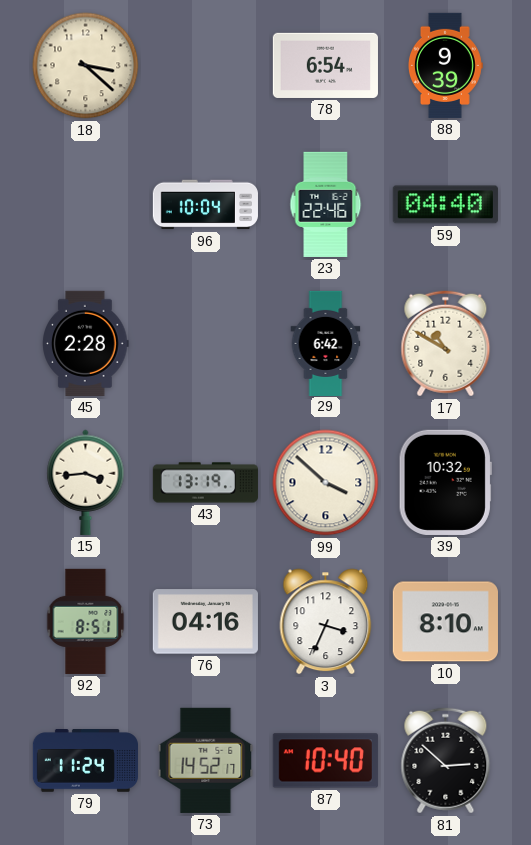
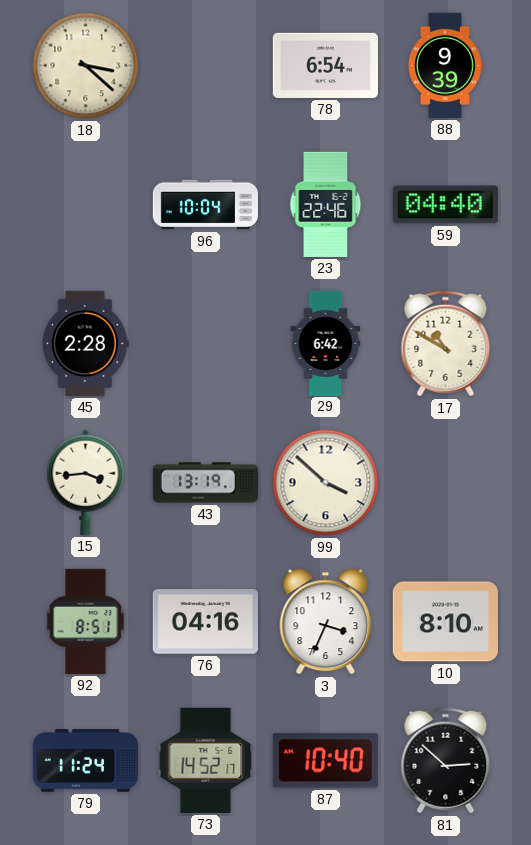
39: 10:32 -> none
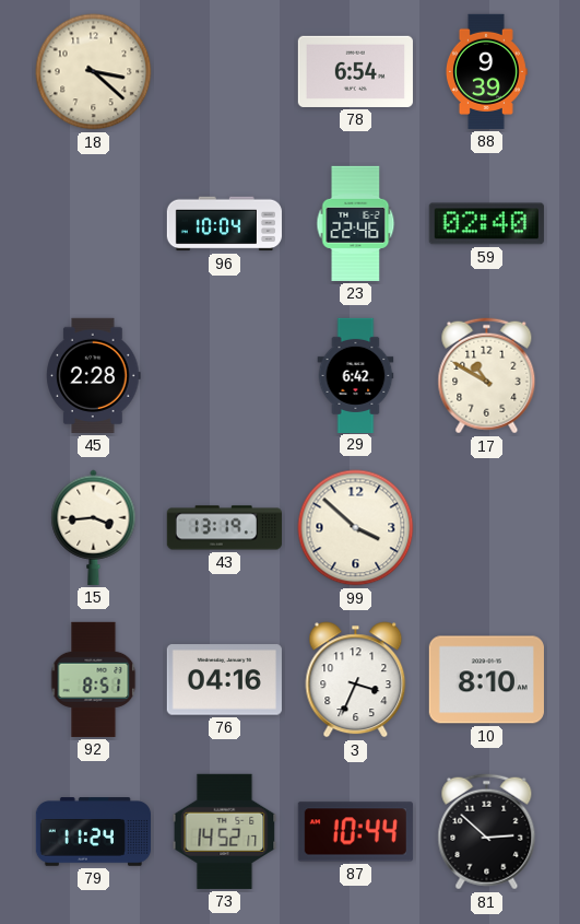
59: 04:40 -> 02:40
87: 10:40 -> 10:44
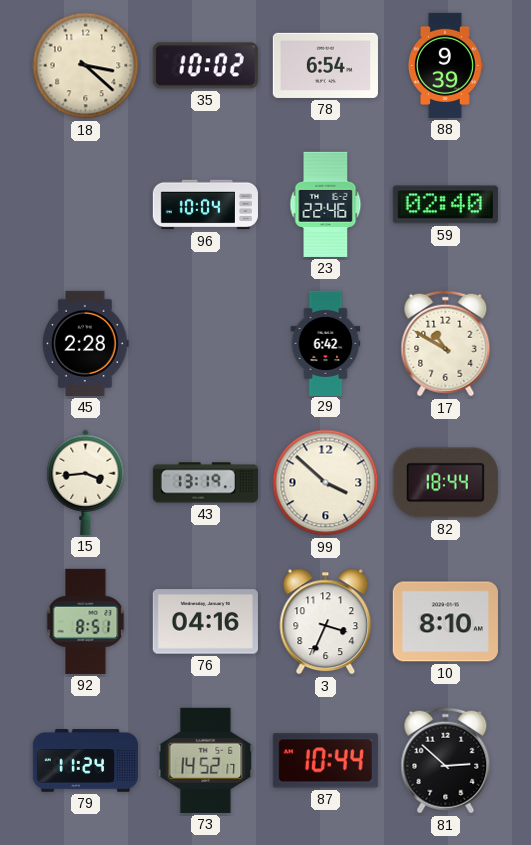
35: none -> 10:02
82: none -> 18:44
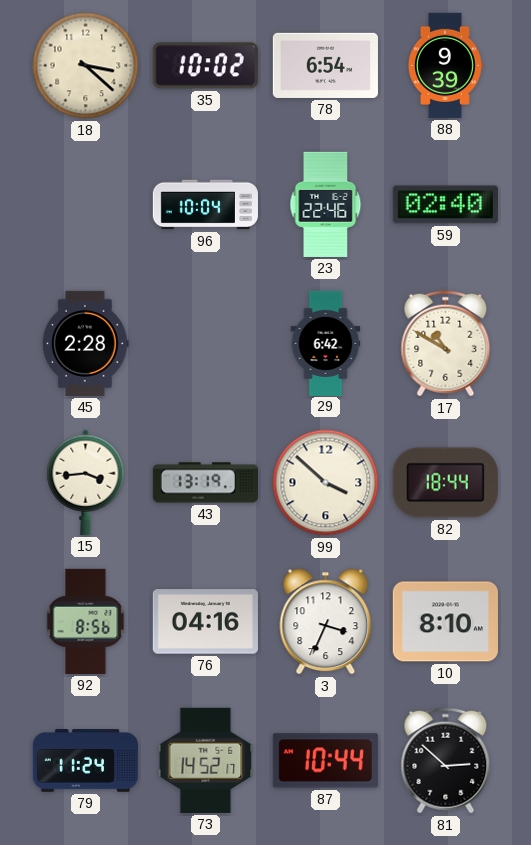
92: 8:51 -> 8:56
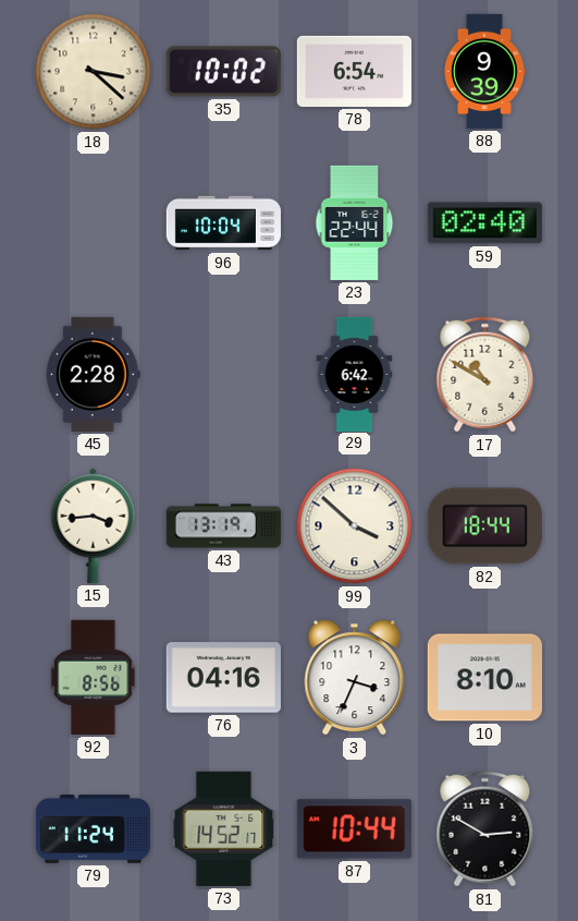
23: 22:46 -> 22:44
81: 2:52 -> 2:50
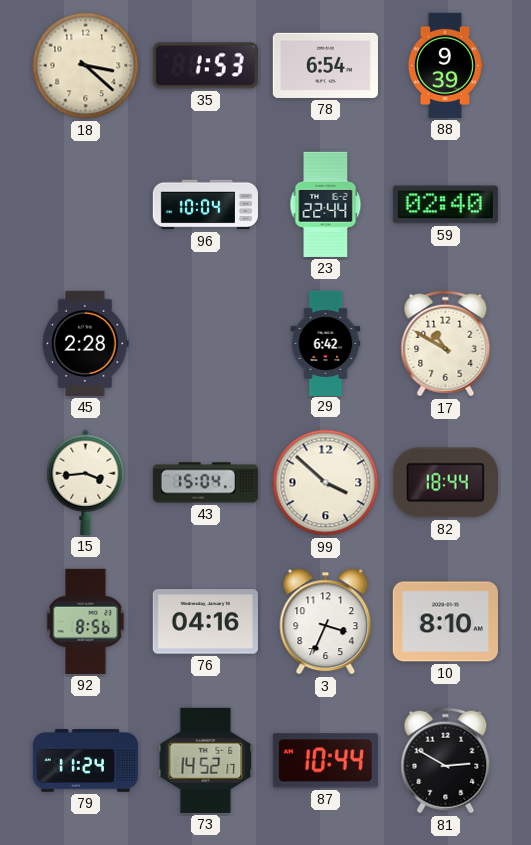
35: 10:02 -> 1:53
43: 13:19 -> 15:04
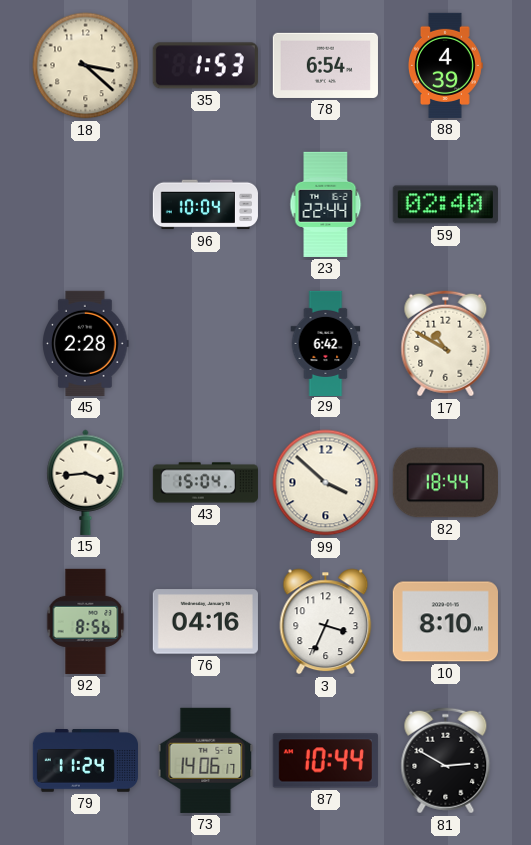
88: 9:39 -> 4:39
73: 14:52 -> 14:06
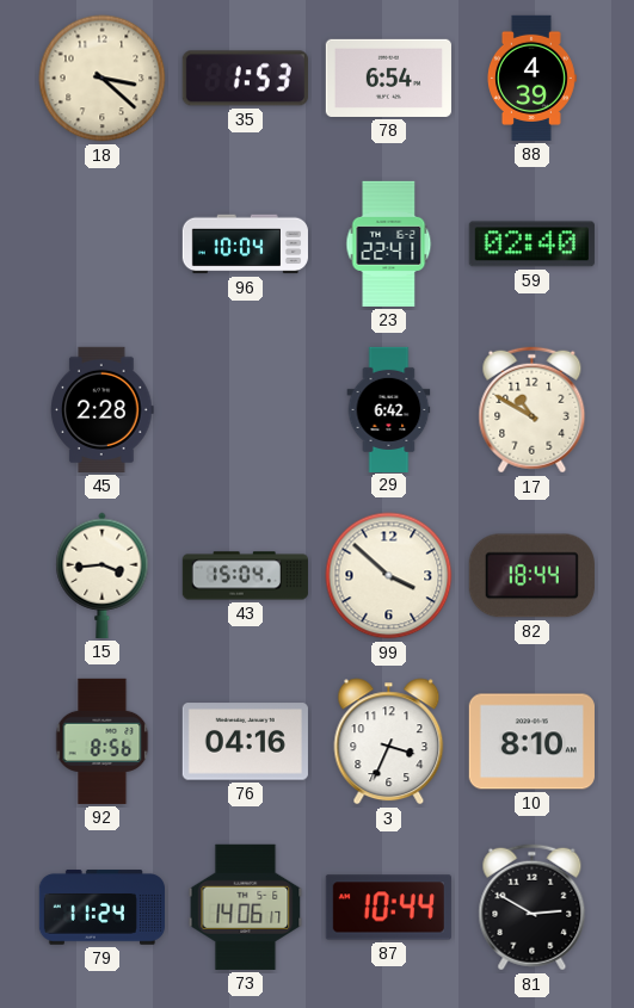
23: 22:44 -> 22:41
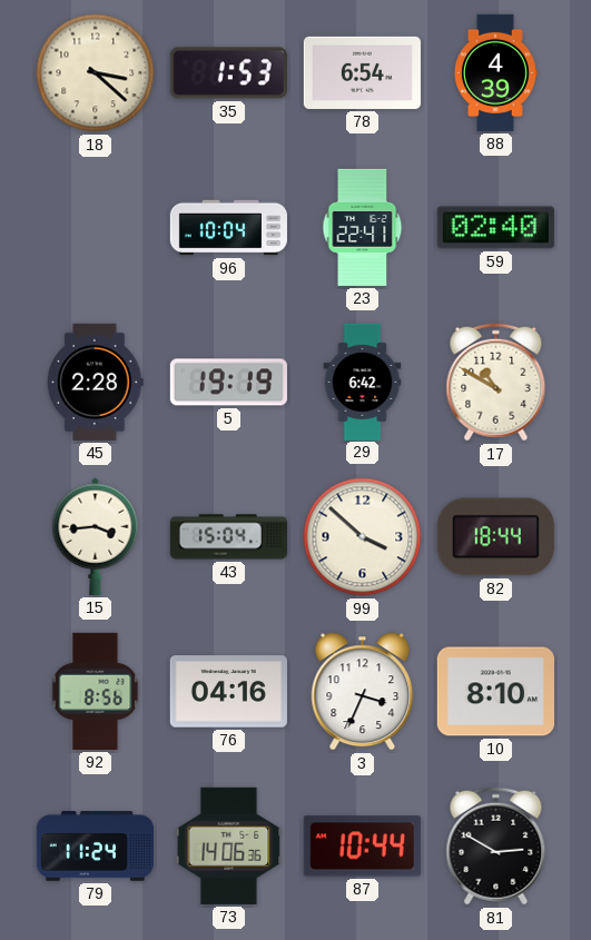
5: none -> 19:19
73: 14:06:17 -> 14:06:36
